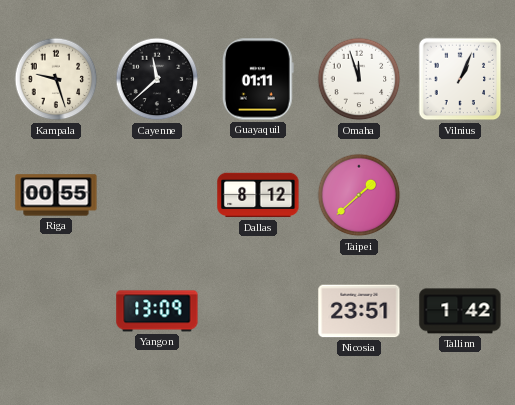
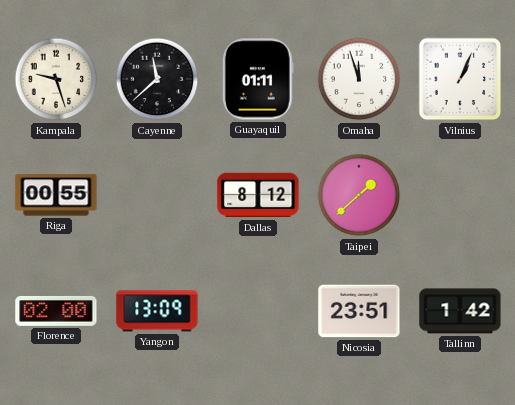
Florence: none -> 02:00
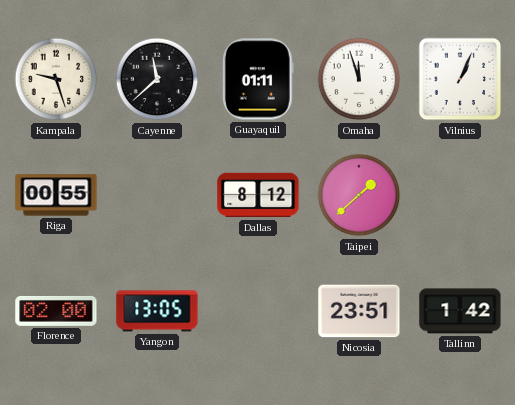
Yangon: 13:09 -> 13:05
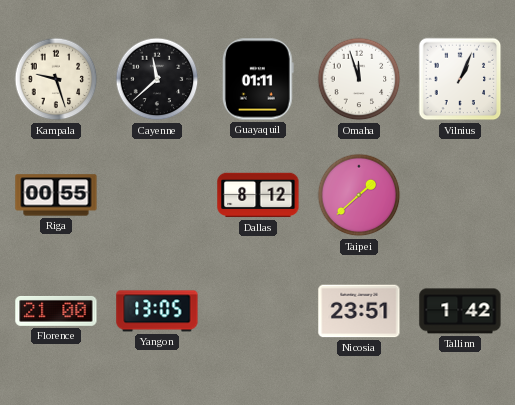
Florence: 02:00 -> 21:00
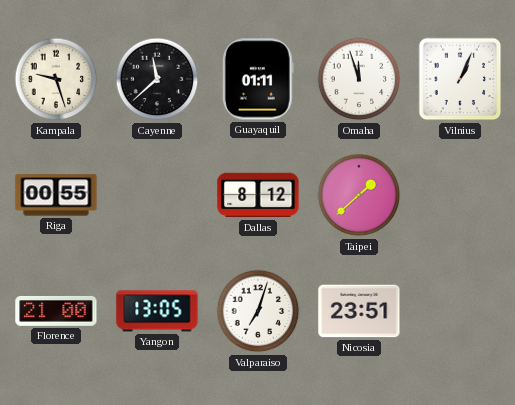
Valparaiso: none -> 7:03
Tallinn: 1:42 -> none
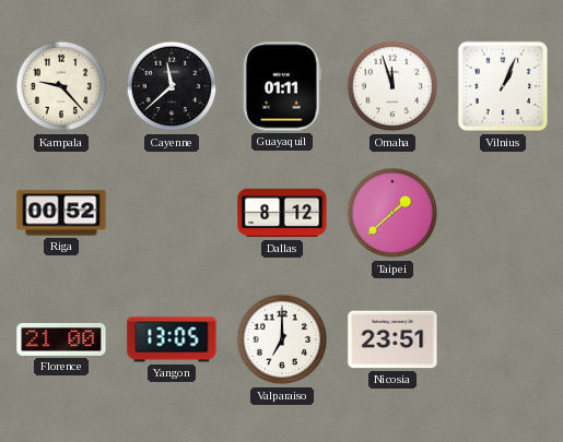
Kampala: 9:27 -> 9:23
Riga: 00:55 -> 00:52
Valparaiso: 7:03 -> 7:00
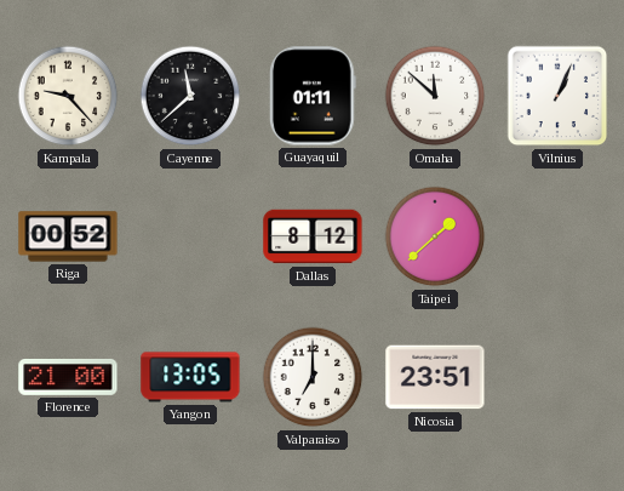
Omaha: 11:57 -> 11:52
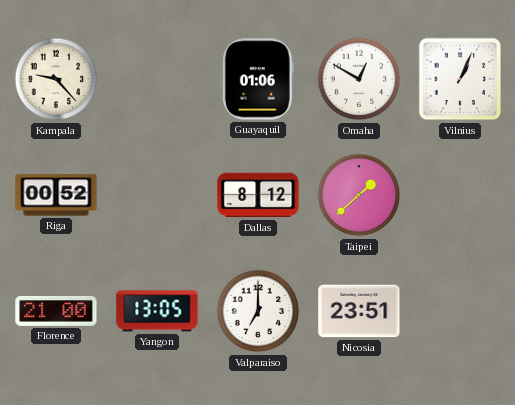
Cayenne: 11:38 -> none
Guayaquil: 01:11 -> 01:06
Omaha: 11:52 -> 12:50
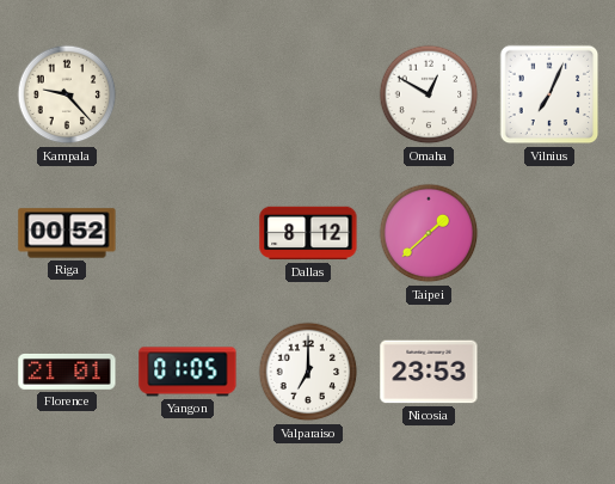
Guayaquil: 01:06 -> none
Vilnius: 1:04 -> 7:04
Florence: 21:00 -> 21:01
Yangon: 13:05 -> 01:05
Nicosia: 23:51 -> 23:53
